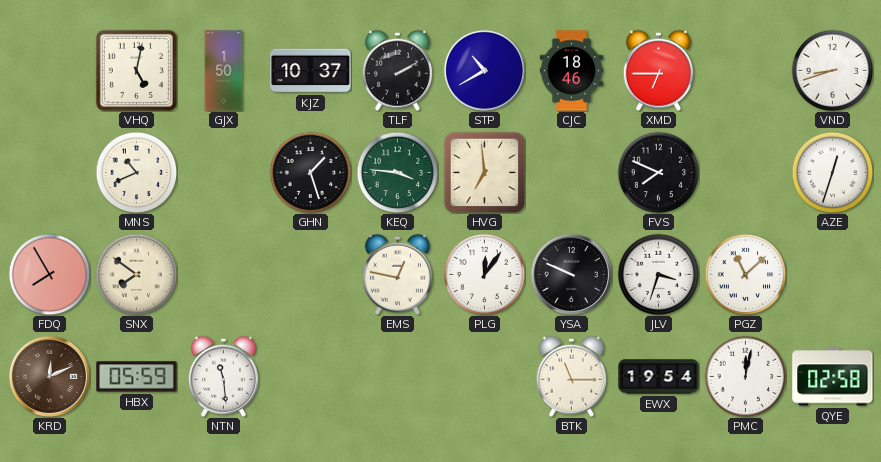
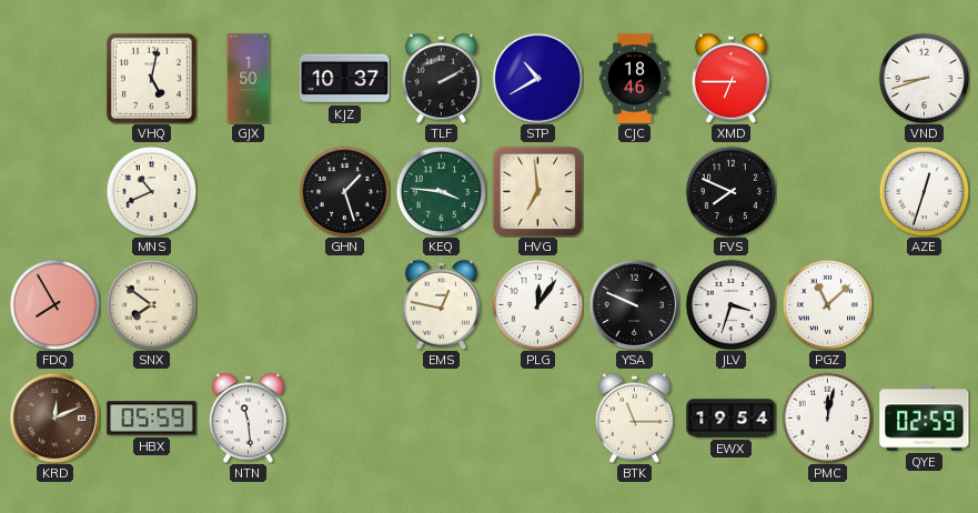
QYE: 02:58 -> 02:59
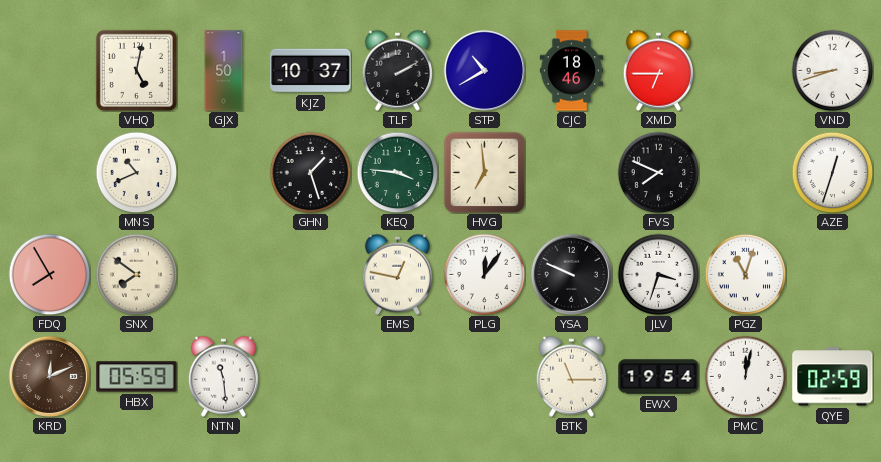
PGZ: 11:08 -> 11:03
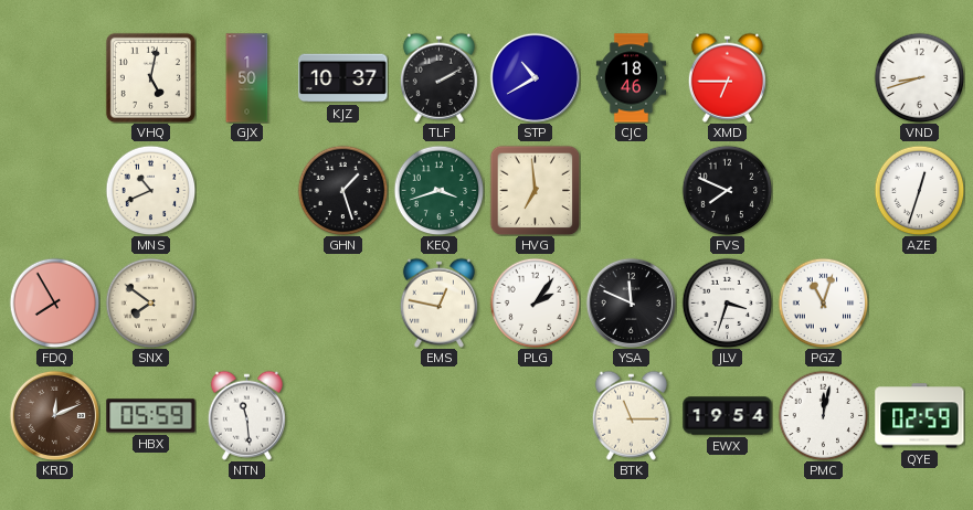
KEQ: 3:46 -> 3:42
PLG: 12:06 -> 2:06
YSA: 9:49 -> 11:49
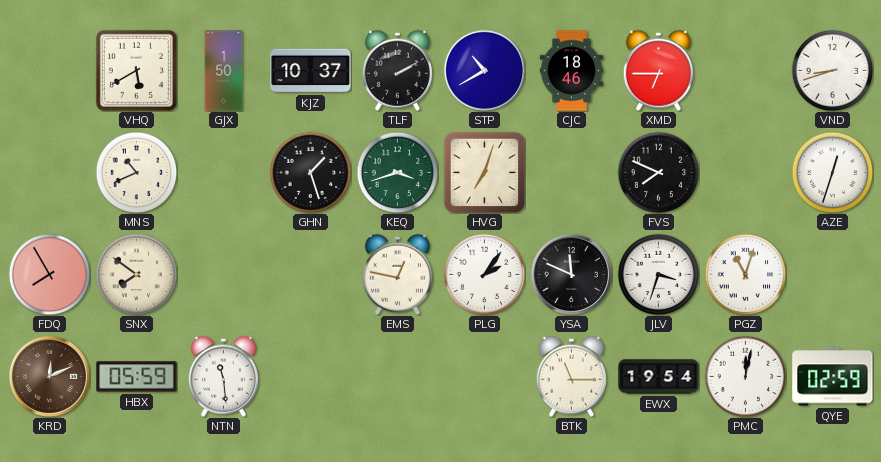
VHQ: 5:02 -> 5:40
HVG: 6:59 -> 7:03
